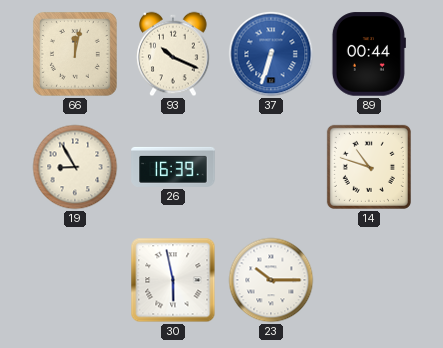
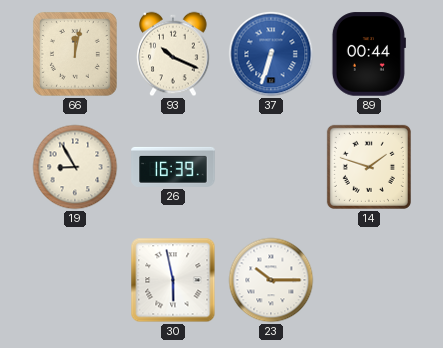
14: 10:48 -> 1:48
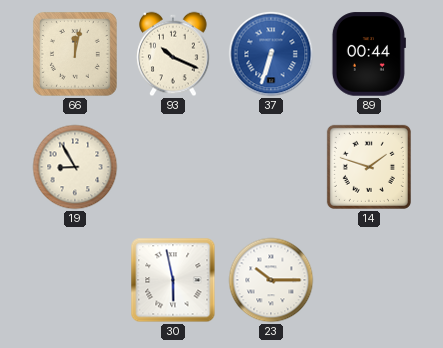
26: 16:39 -> none
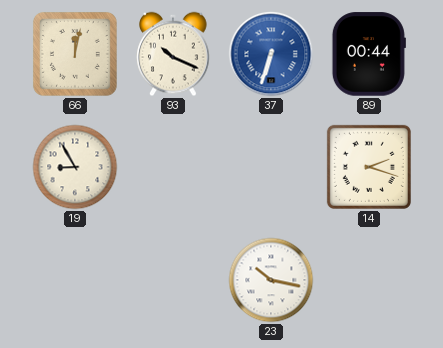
14: 1:48 -> 2:18
30: 5:58 -> none
23: 10:15 -> 10:17
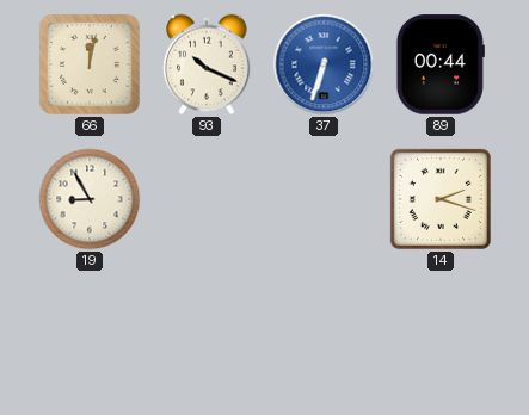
23: 10:17 -> none
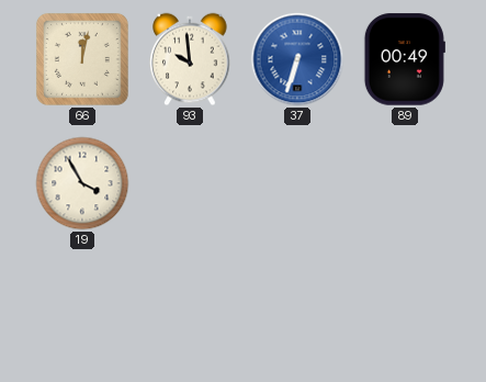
93: 10:19 -> 9:59
89: 00:44 -> 00:49
19: 8:55 -> 3:55
14: 2:18 -> none
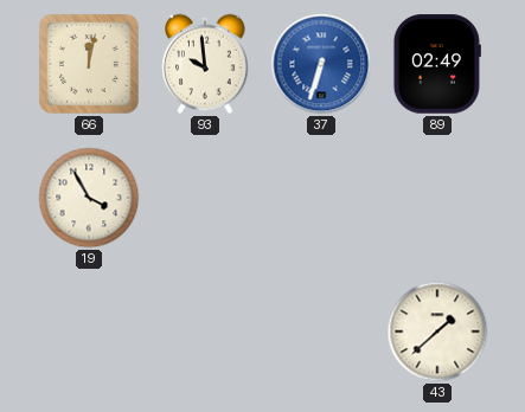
89: 00:49 -> 02:49
43: none -> 1:38
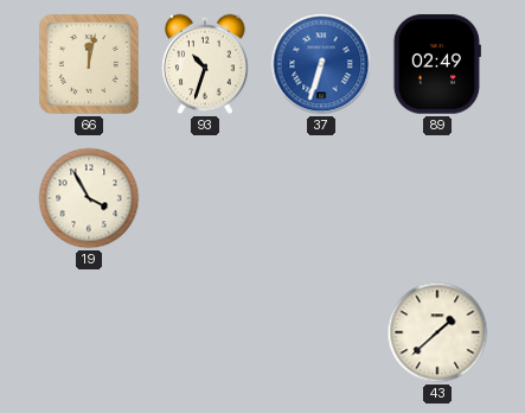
93: 9:59 -> 10:33
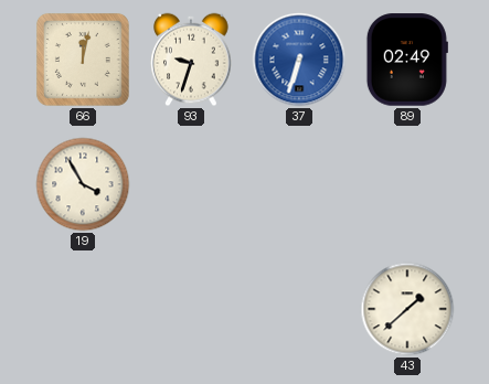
93: 10:33 -> 9:33
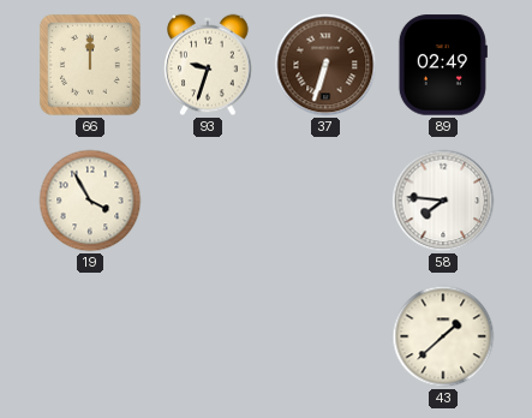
66: 12:02 -> 12:00
37 dial: blue -> brown
58: none -> 7:46
